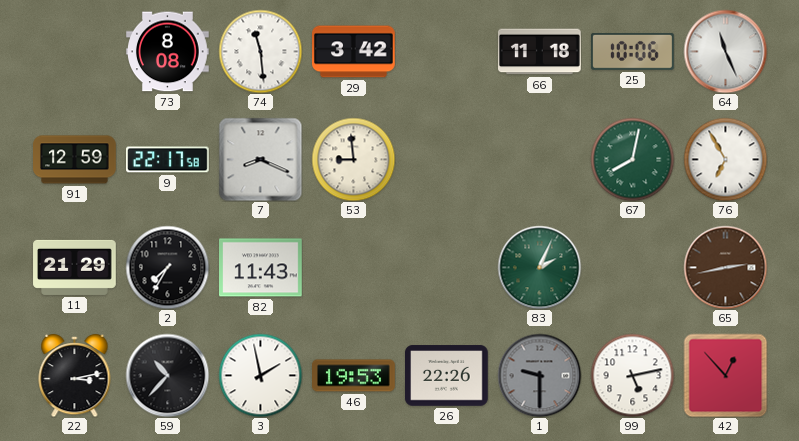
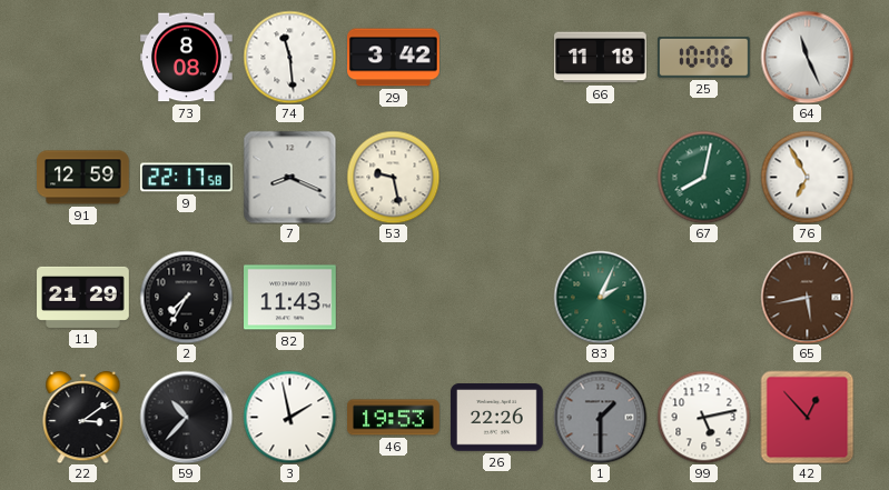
53: 8:59 -> 9:28
65: 2:43 -> 5:43
22: 3:13 -> 3:09
1: 9:30 -> 1:30
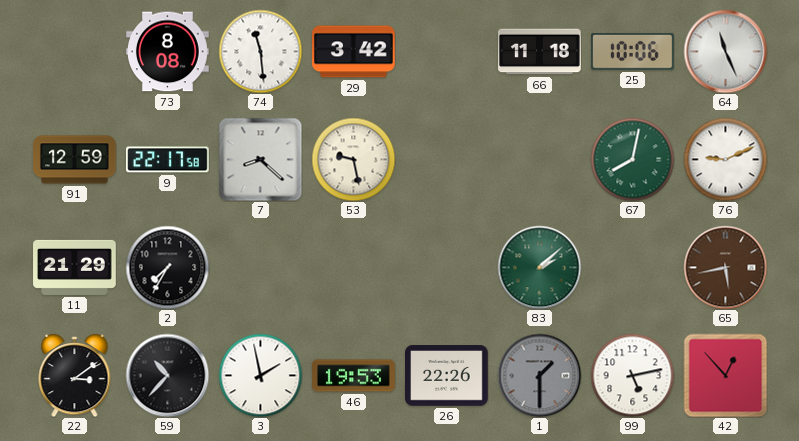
7: 8:19 -> 8:22
76: 6:55 -> 9:11
82: 11:43 -> none
83: 2:04 -> 2:08
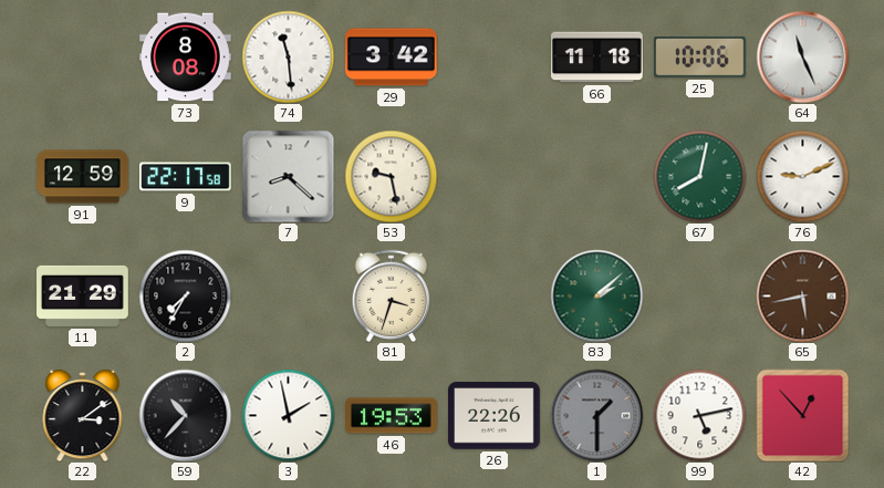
81: none -> 3:33
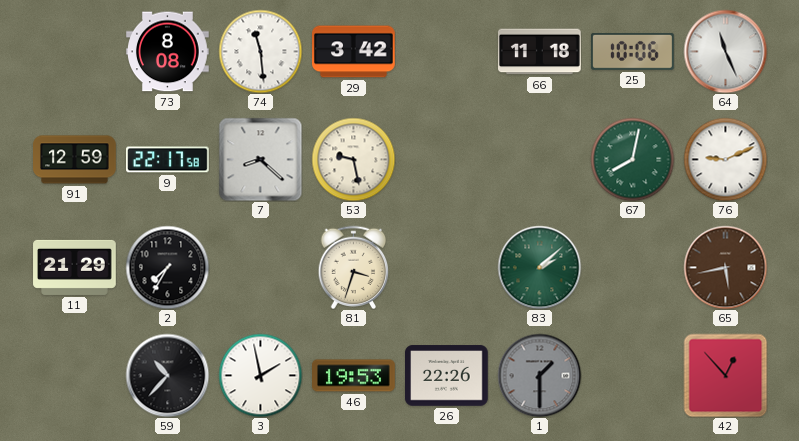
22: 3:09 -> none
99: 5:13 -> none
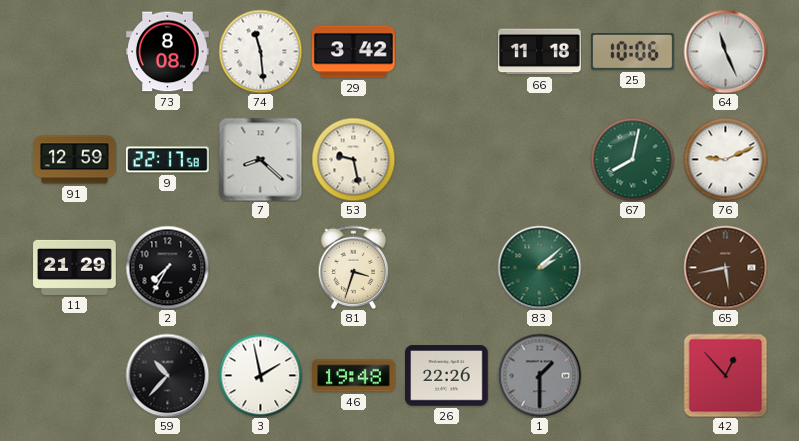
46: 19:53 -> 19:48
